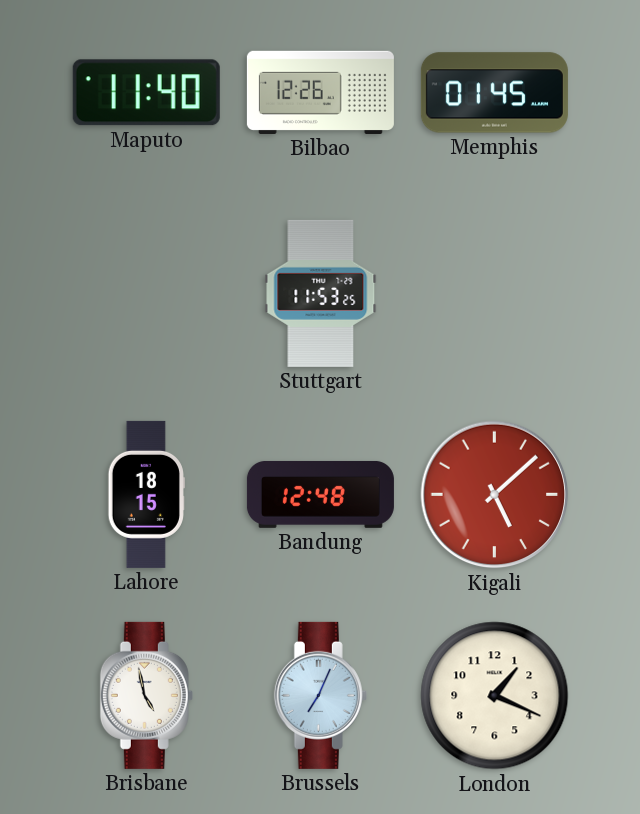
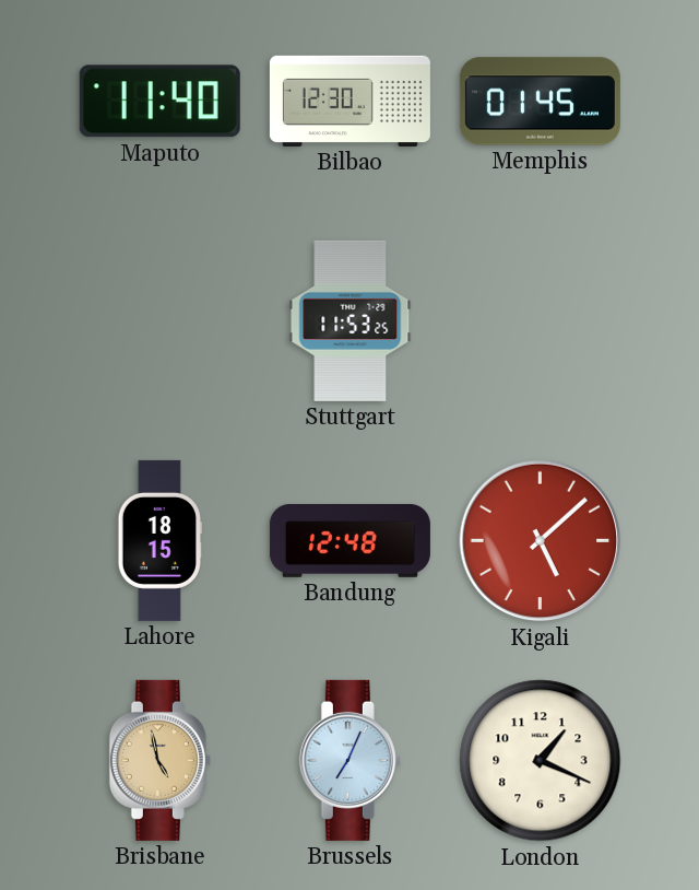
Bilbao: 12:26 -> 12:30
Brisbane dial: white -> champagne
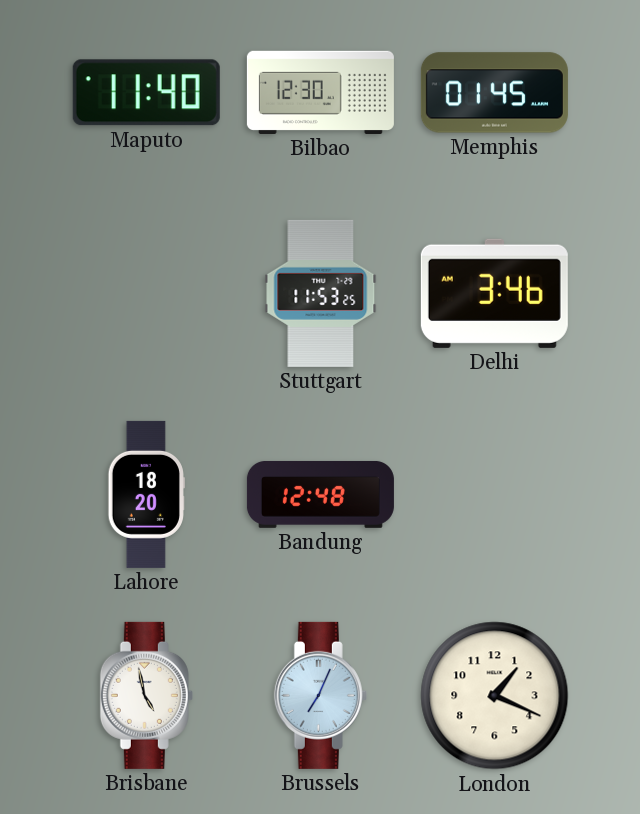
Delhi: none -> 3:46
Lahore: 18:15 -> 18:20
Kigali: 5:08 -> none
Brisbane dial: champagne -> white
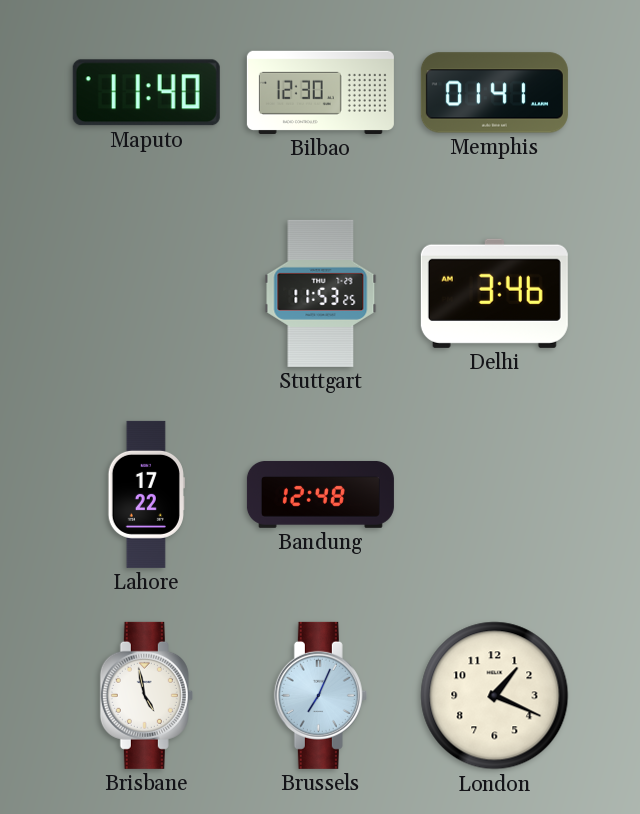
Memphis: 01:45 -> 01:41
Lahore: 18:20 -> 17:22
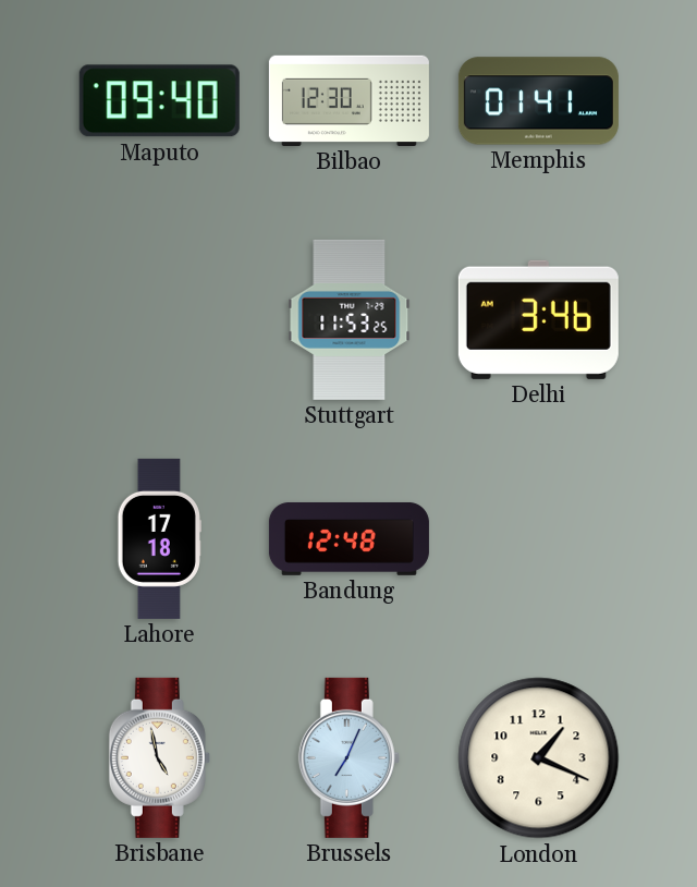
Maputo: 11:40 -> 09:40
Lahore: 17:22 -> 17:18
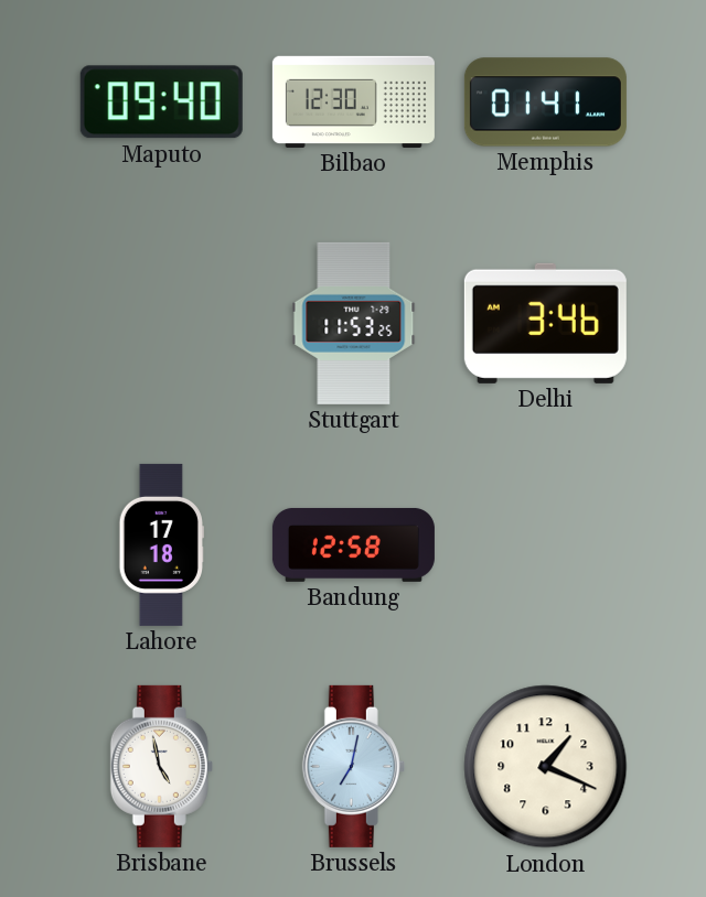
Bandung: 12:48 -> 12:58
Brussels: 7:04 -> 7:02
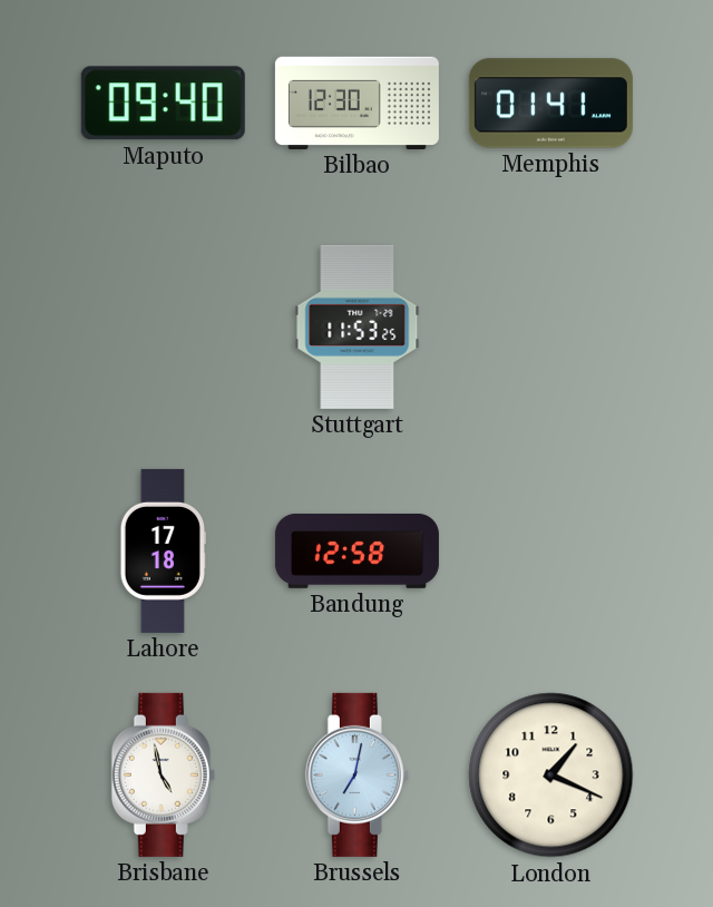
Delhi: 3:46 -> none
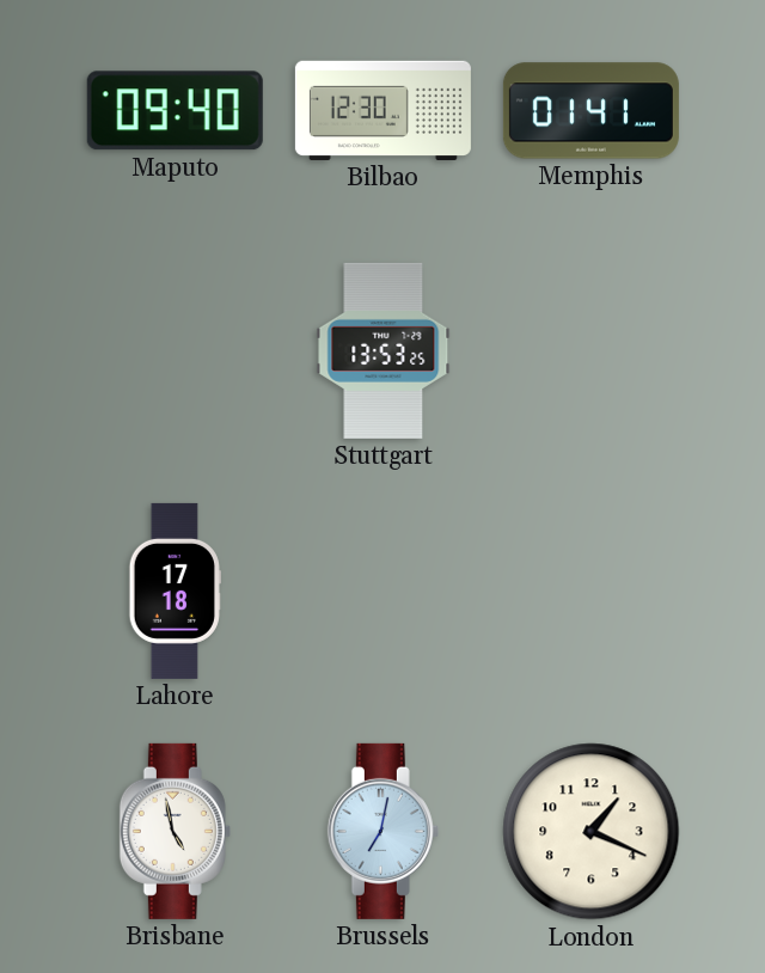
Stuttgart: 11:53 -> 13:53
Bandung: 12:58 -> none
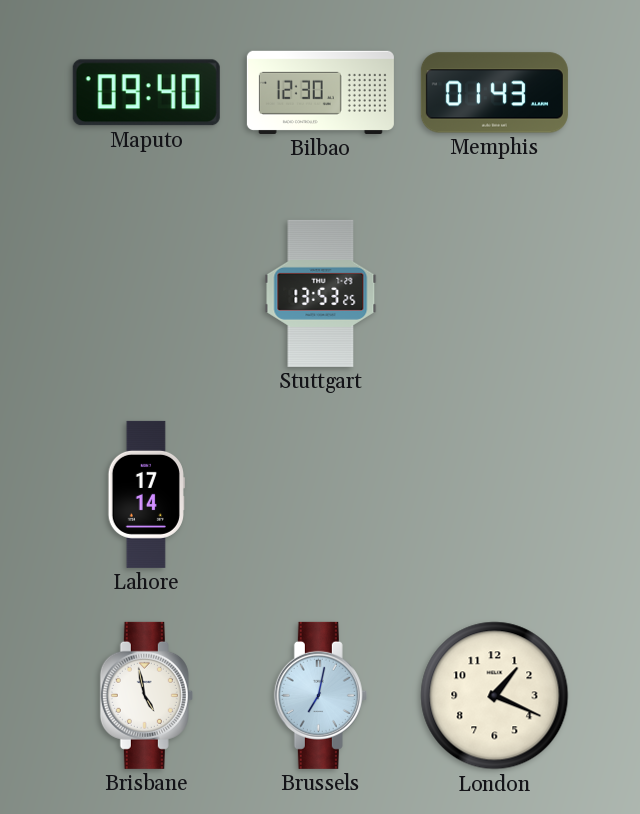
Memphis: 01:41 -> 01:43
Lahore: 17:18 -> 17:14
